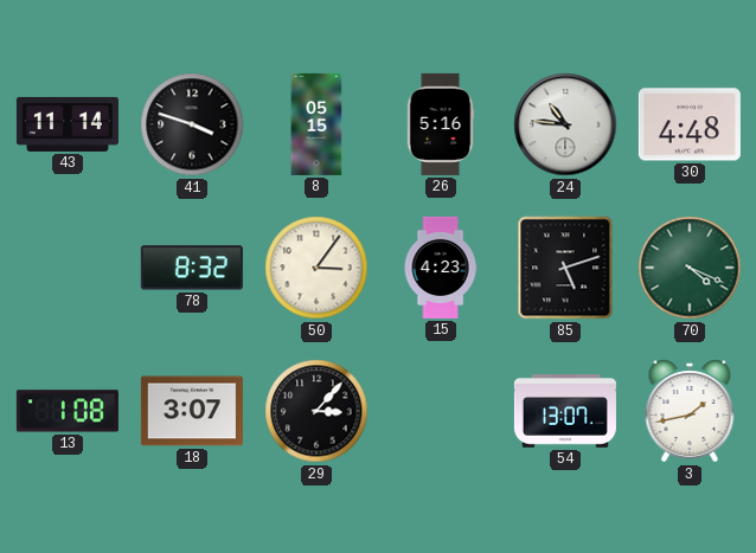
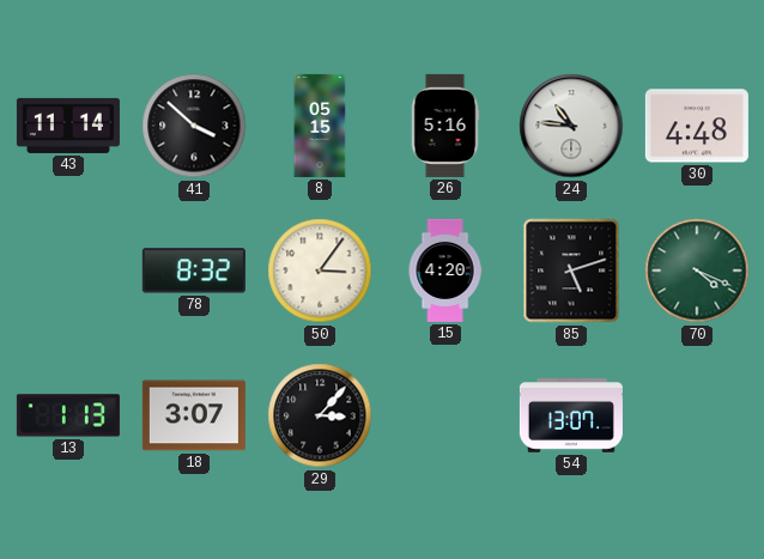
41: 3:48 -> 3:52
15: 4:23 -> 4:20
13: 1:08 -> 1:13
3: 1:43 -> none
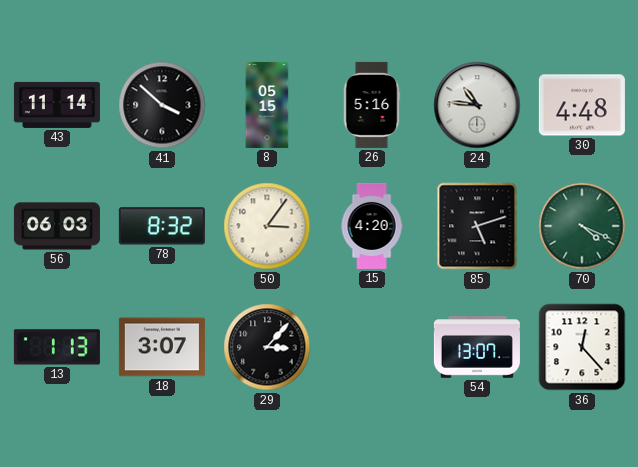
56: none -> 06:03
36: none -> 12:23
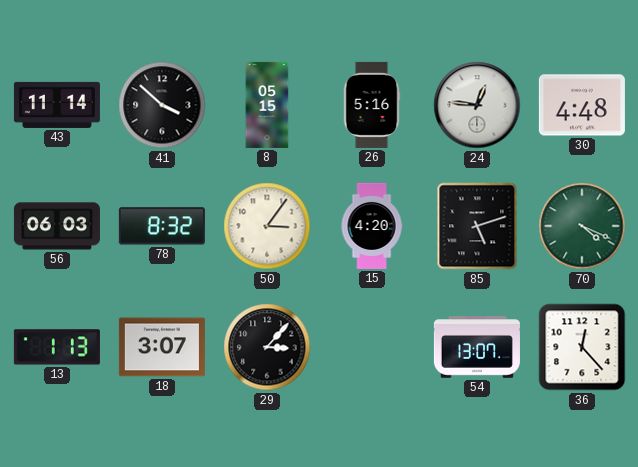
24: 10:46 -> 12:46
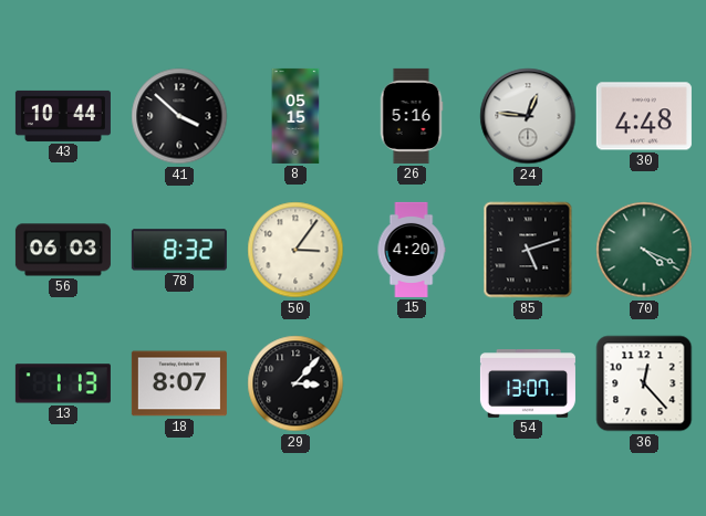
43: 11:14 -> 10:44
18: 3:07 -> 8:07
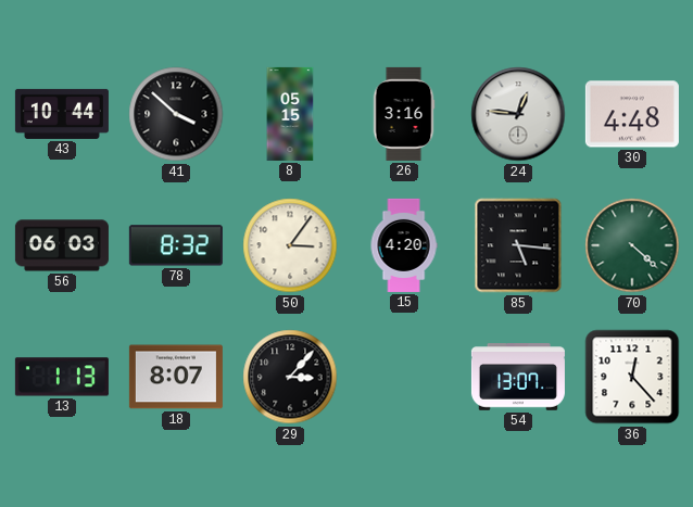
26: 5:16 -> 3:16
85: 5:12 -> 5:16
70: 4:19 -> 4:22
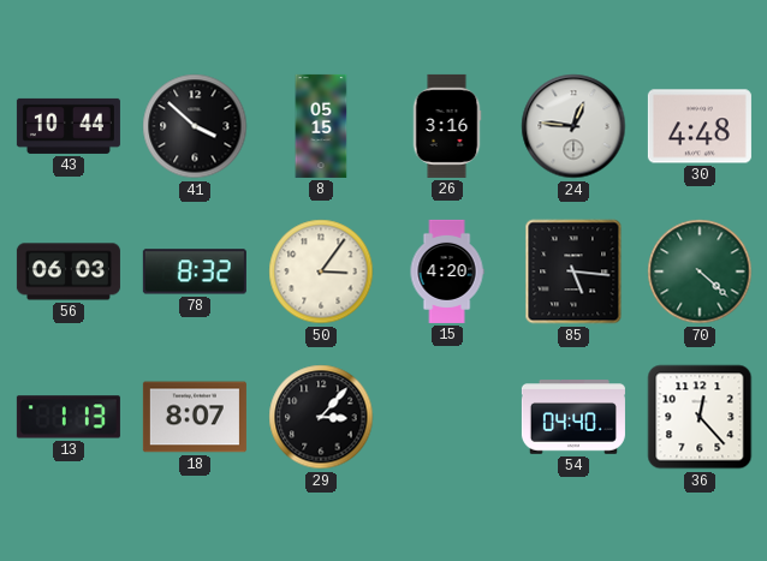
54: 13:07 -> 04:40
